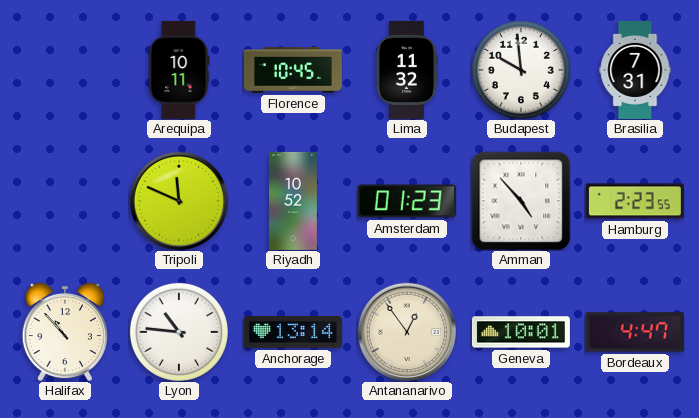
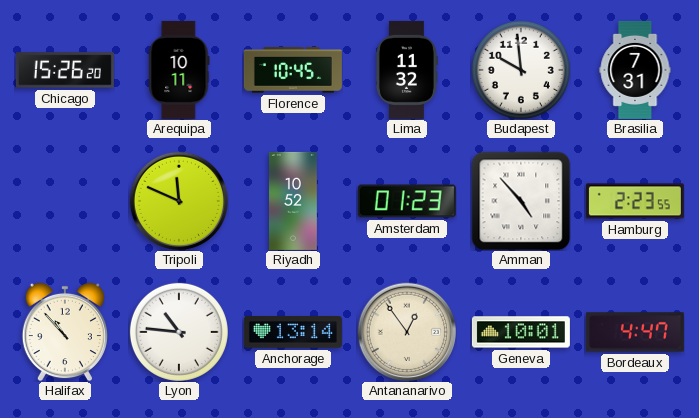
Chicago: none -> 15:26
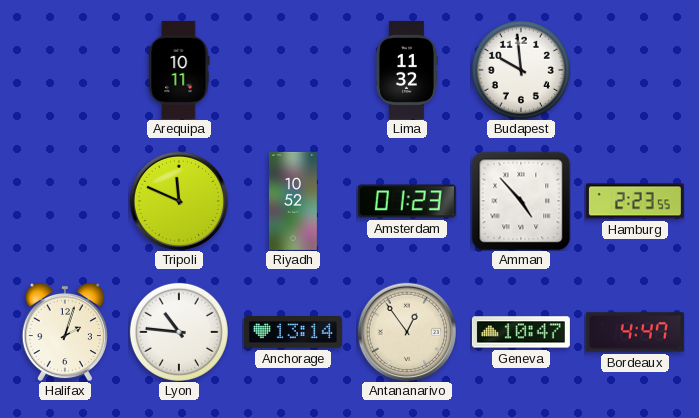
Chicago: 15:26 -> none
Florence: 10:45 -> none
Brasilia: 7:31 -> none
Halifax: 10:53 -> 2:03
Geneva: 10:01 -> 10:47
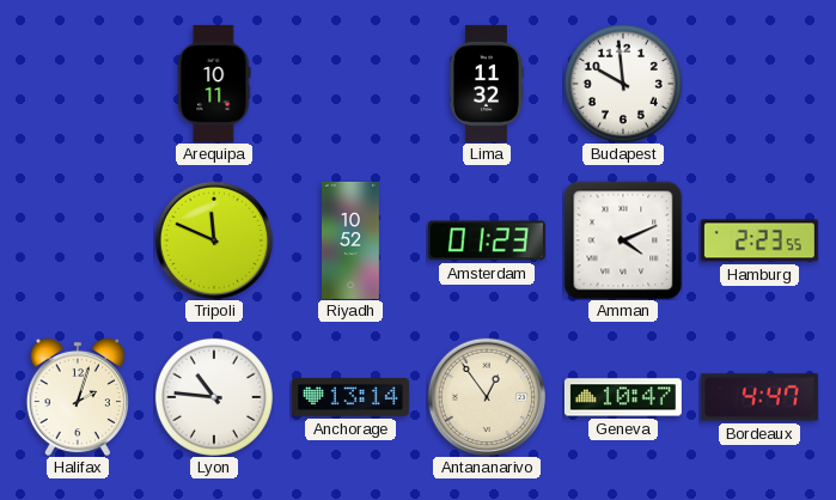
Amman: 4:53 -> 4:11
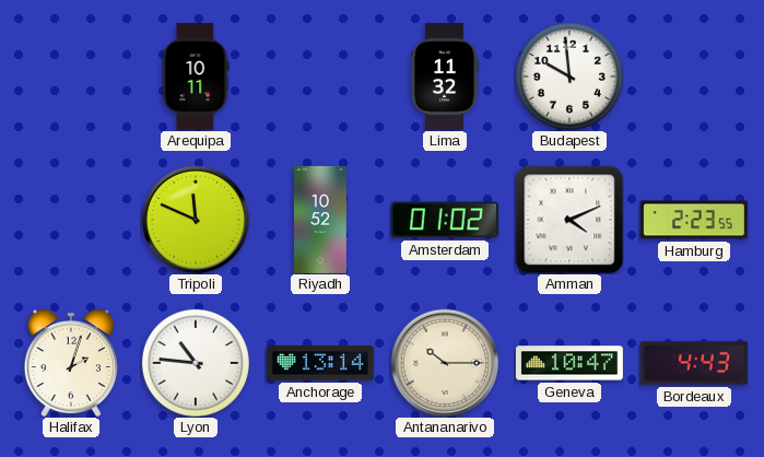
Amsterdam: 01:23 -> 01:02
Antananarivo: 12:54 -> 10:15
Bordeaux: 4:47 -> 4:43
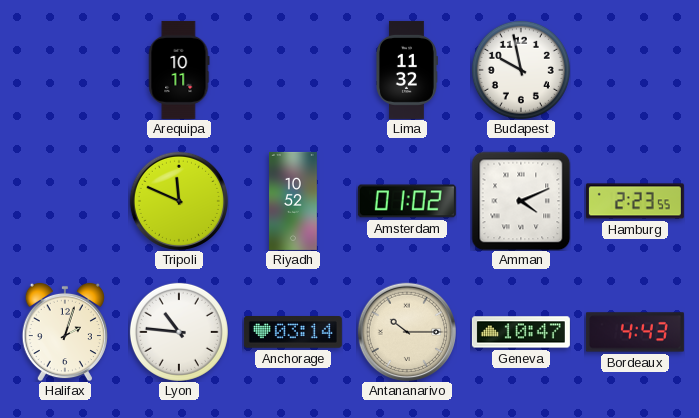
Budapest: 9:59 -> 9:58
Anchorage: 13:14 -> 03:14
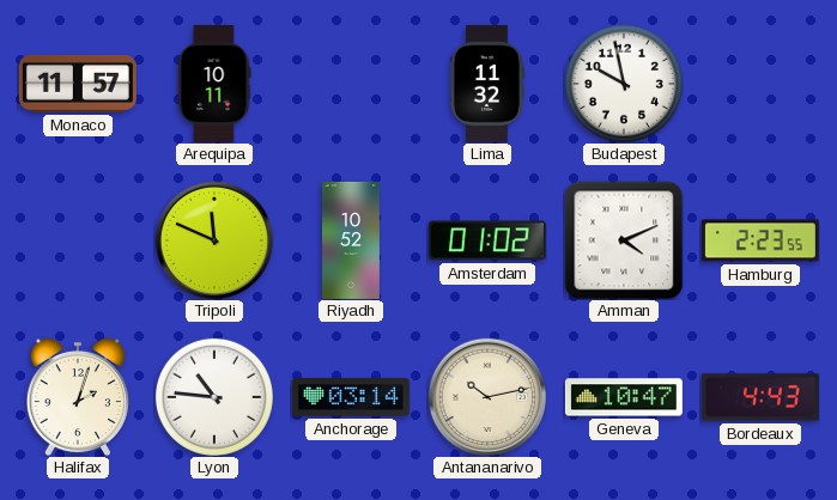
Monaco: none -> 11:57
Antananarivo: 10:15 -> 10:13
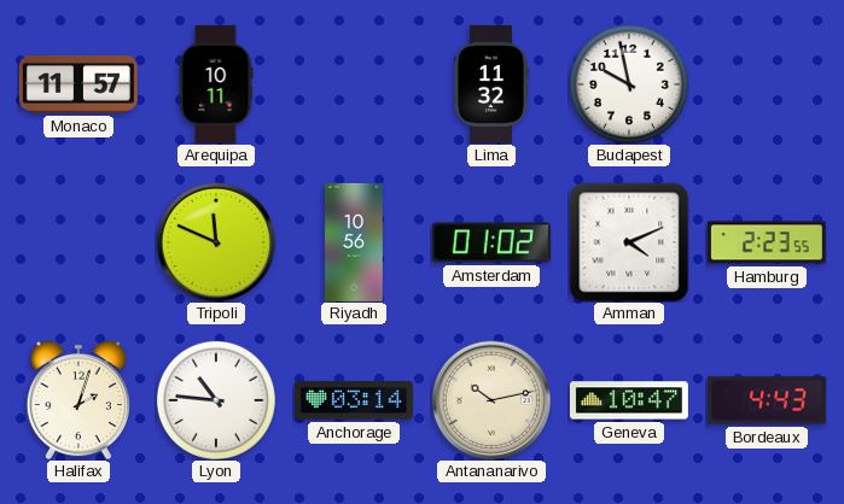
Riyadh: 10:52 -> 10:56
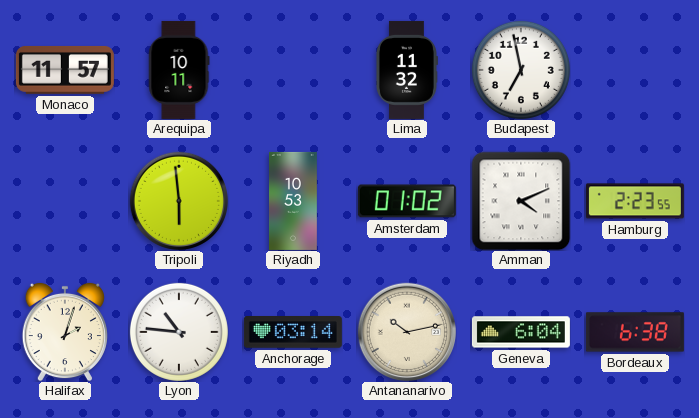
Budapest: 9:58 -> 6:58
Tripoli: 11:49 -> 5:59
Riyadh: 10:56 -> 10:53
Geneva: 10:47 -> 6:04
Bordeaux: 4:43 -> 6:38
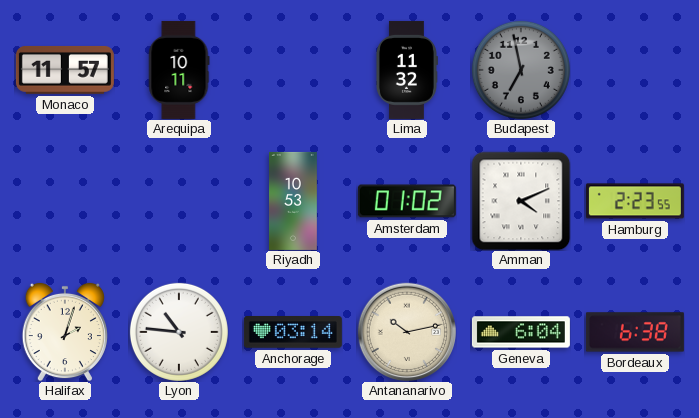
Budapest dial: white -> grey
Tripoli: 5:59 -> none
